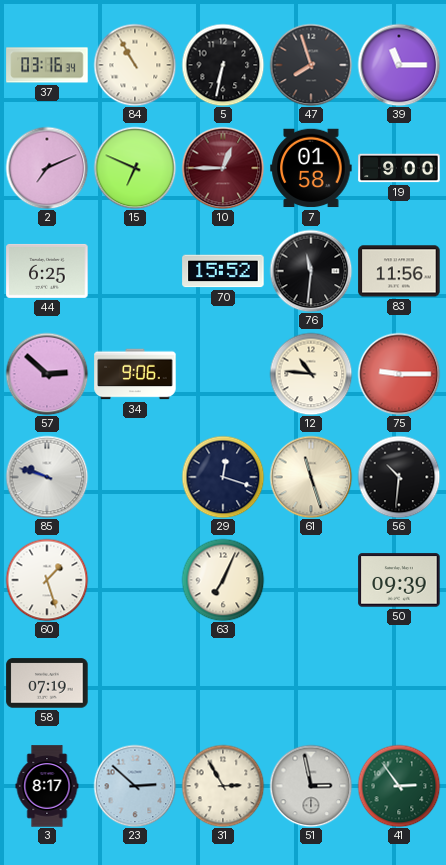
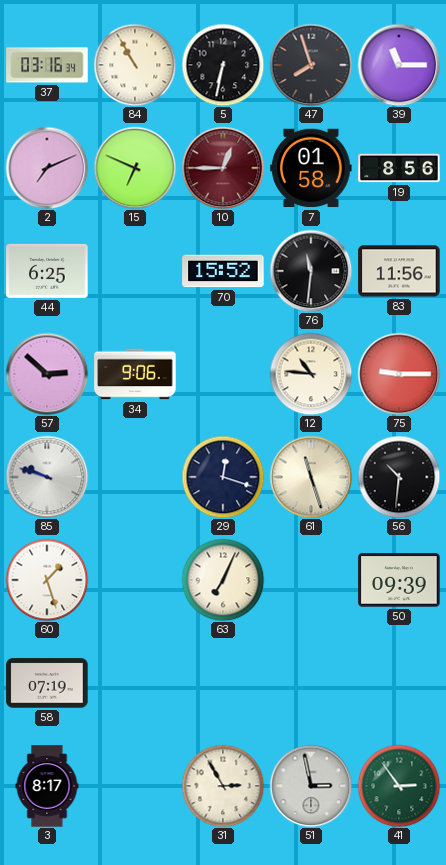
19: 9:00 -> 8:56
23: 2:52 -> none
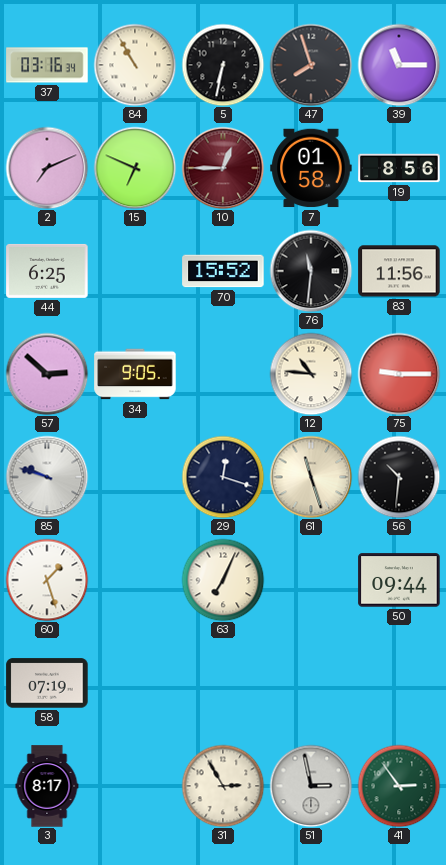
34: 9:06 -> 9:05
50: 09:39 -> 09:44
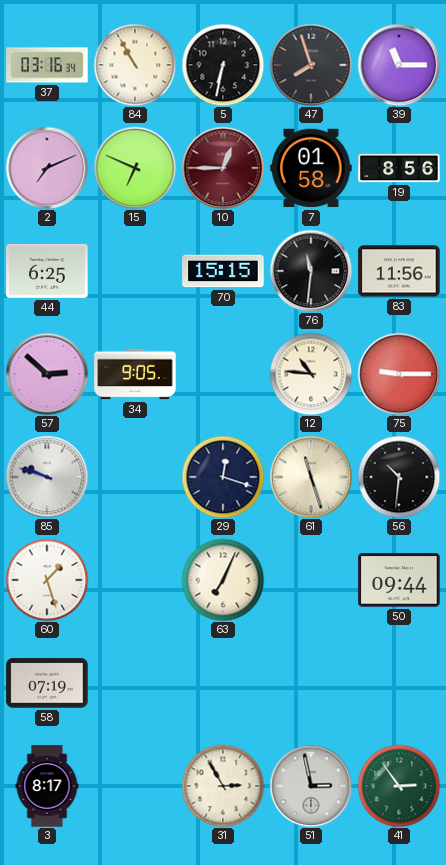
70: 15:52 -> 15:15
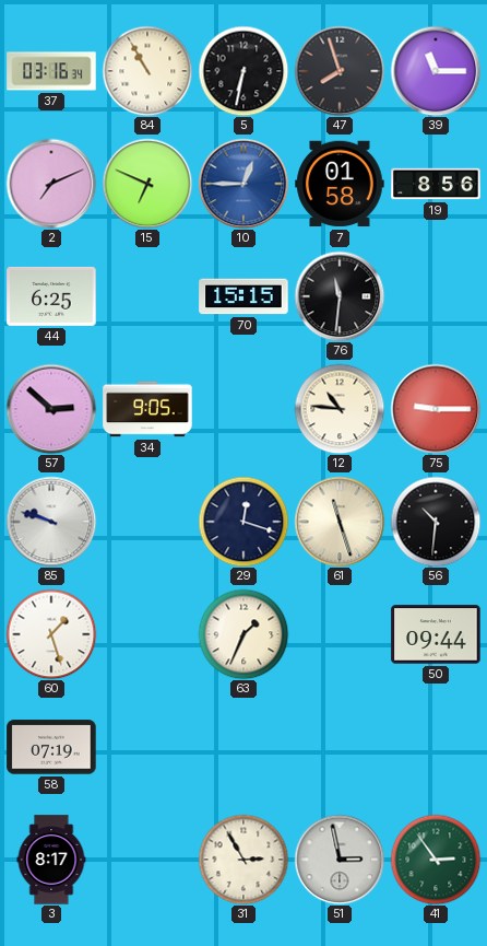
10 dial: burgundy -> blue
83: 11:56 -> none
63: 7:04 -> 1:34
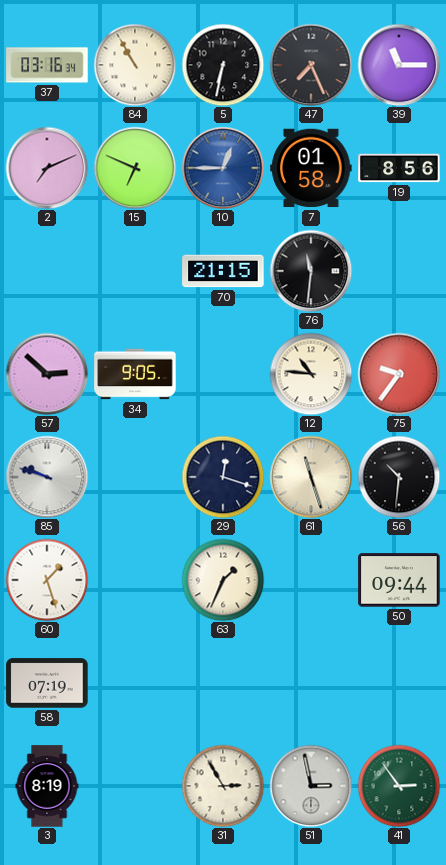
47: 7:57 -> 7:26
44: 6:25 -> none
70: 15:15 -> 21:15
75: 9:15 -> 9:36
3: 8:17 -> 8:19
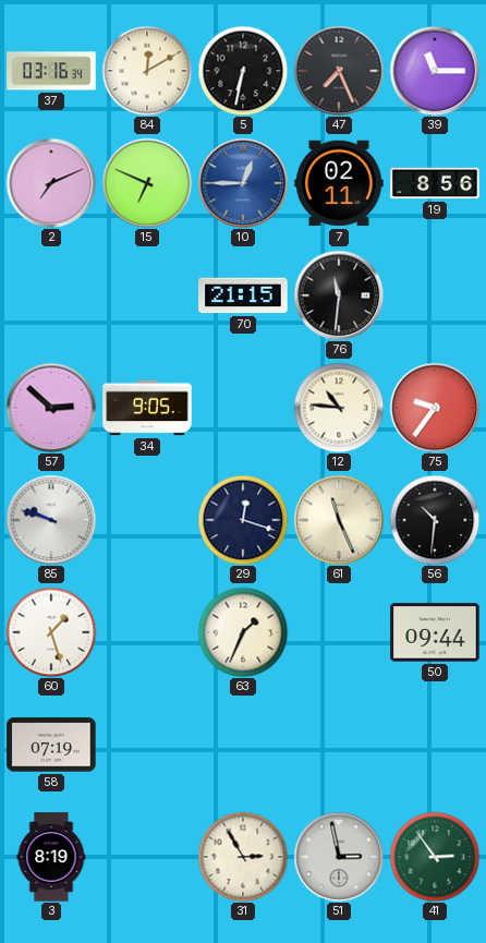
84: 10:55 -> 12:10
7: 01:58 -> 02:11
61: 11:27 -> 11:26
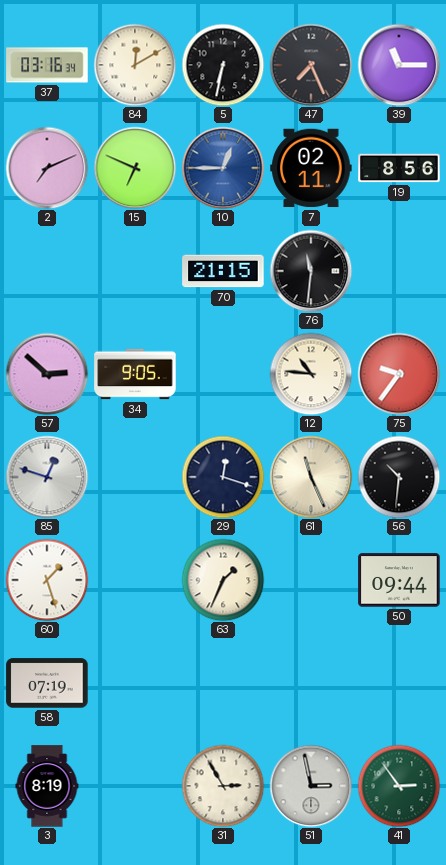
85: 9:48 -> 12:48
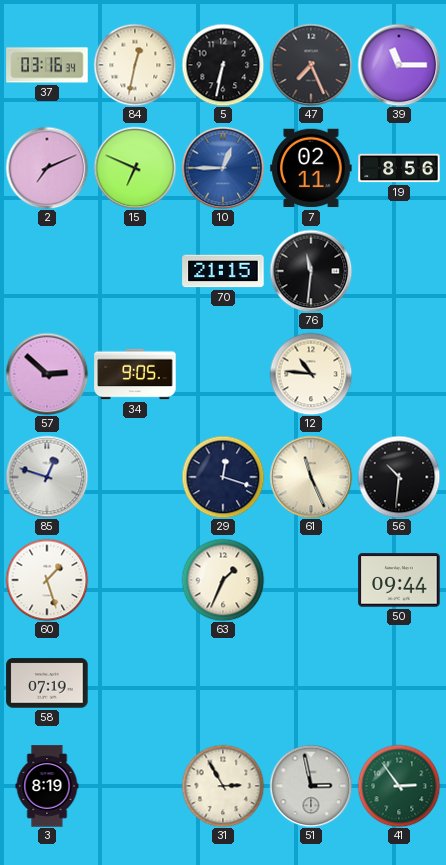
84: 12:10 -> 12:32
75: 9:36 -> none
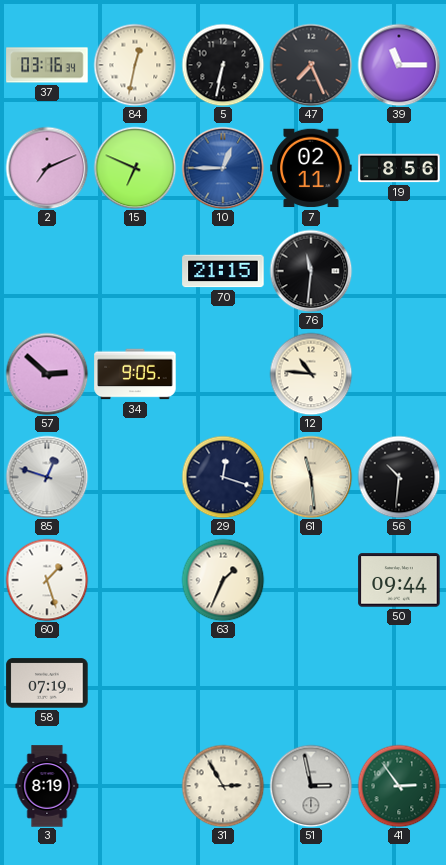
61: 11:26 -> 11:29
